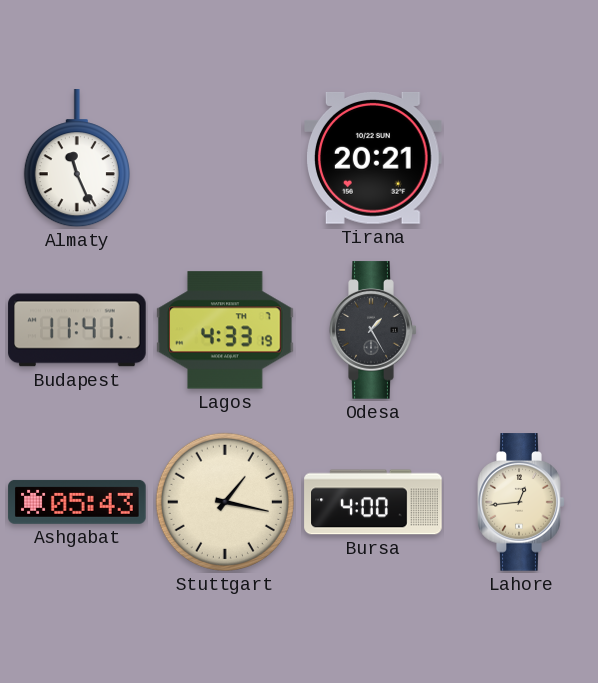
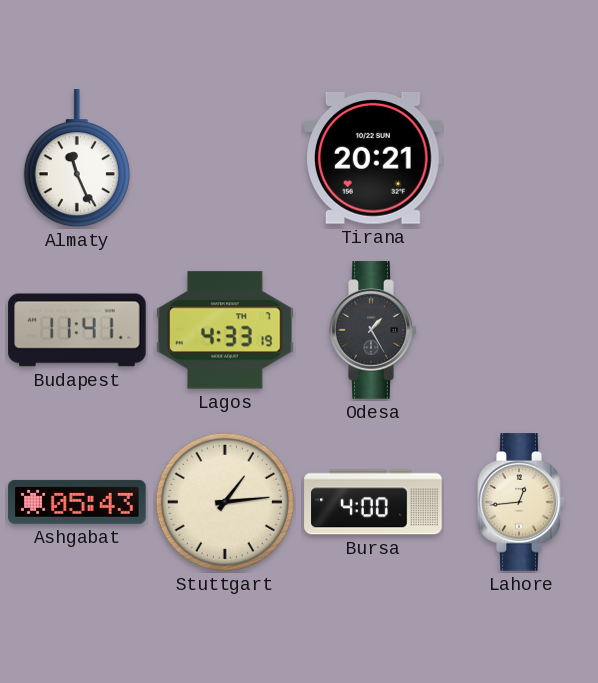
Stuttgart: 1:17 -> 1:14
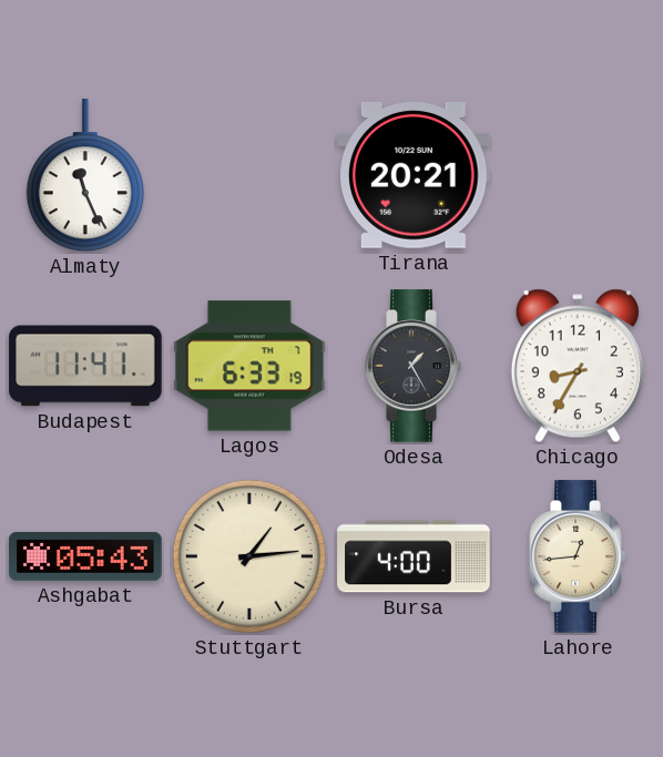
Lagos: 4:33 -> 6:33
Chicago: none -> 8:35
